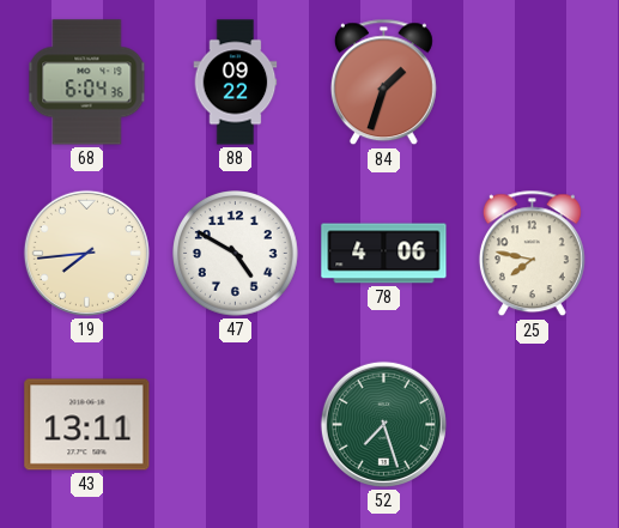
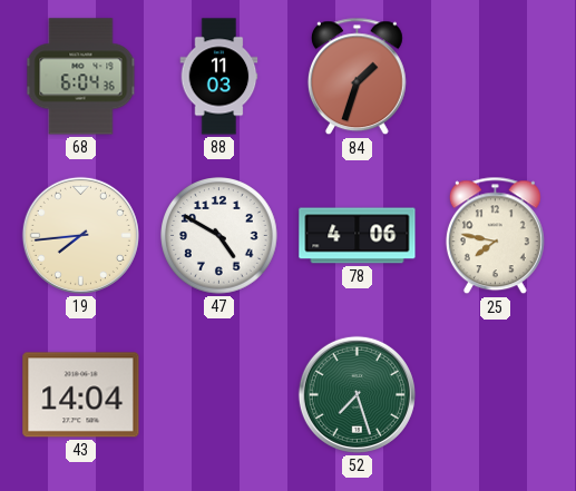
88: 09:22 -> 11:03
43: 13:11 -> 14:04
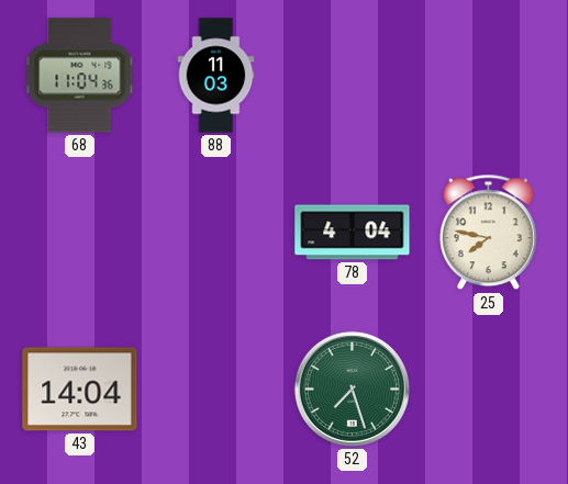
68: 6:04 -> 11:04
84: 1:33 -> none
19: 7:44 -> none
47: 4:50 -> none
78: 4:06 -> 4:04
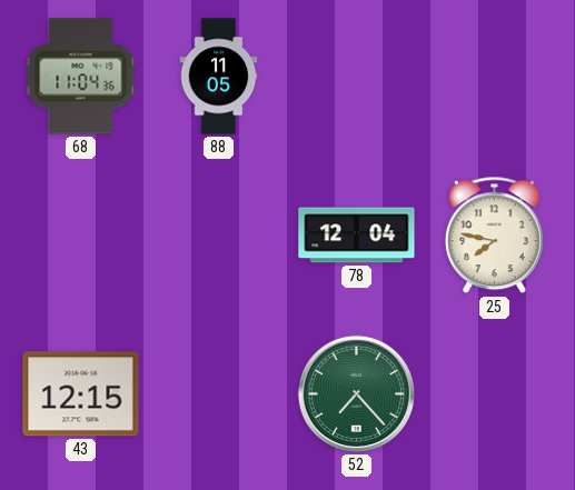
88: 11:03 -> 11:05
78: 4:04 -> 12:04
43: 14:04 -> 12:15
52: 7:27 -> 7:23
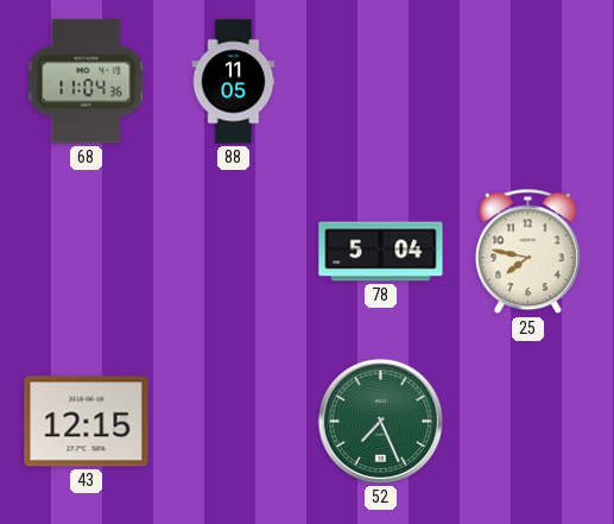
78: 12:04 -> 5:04
52: 7:23 -> 7:26
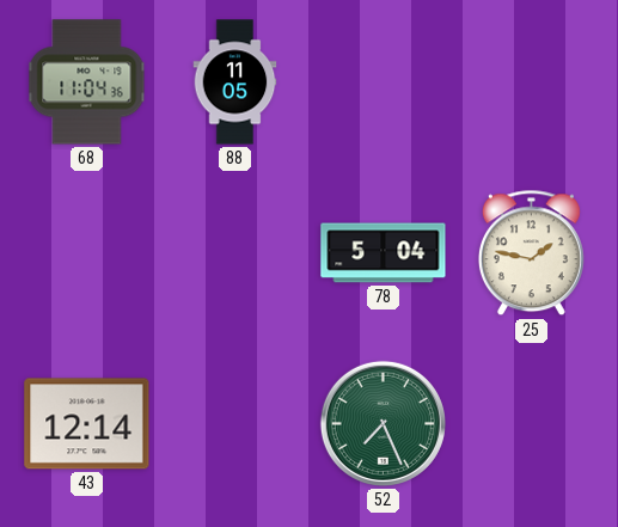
25: 7:47 -> 1:47
43: 12:15 -> 12:14
